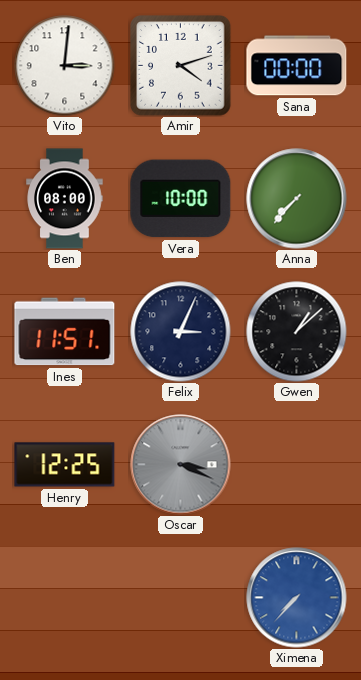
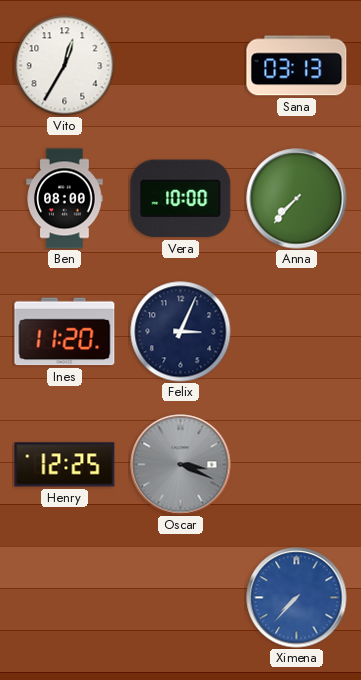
Vito: 3:01 -> 12:35
Amir: 4:12 -> none
Sana: 00:00 -> 03:13
Ines: 11:51 -> 11:20
Gwen: 1:08 -> none
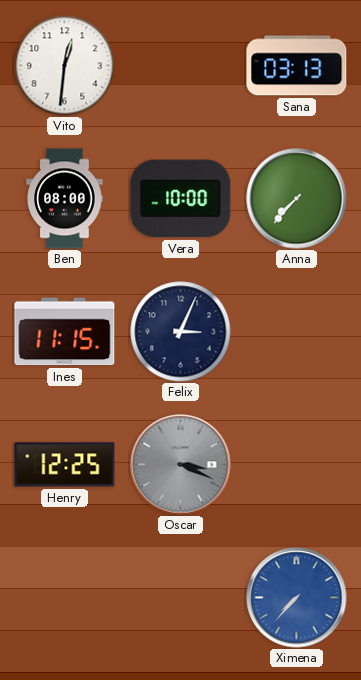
Vito: 12:35 -> 12:31
Ines: 11:20 -> 11:15
